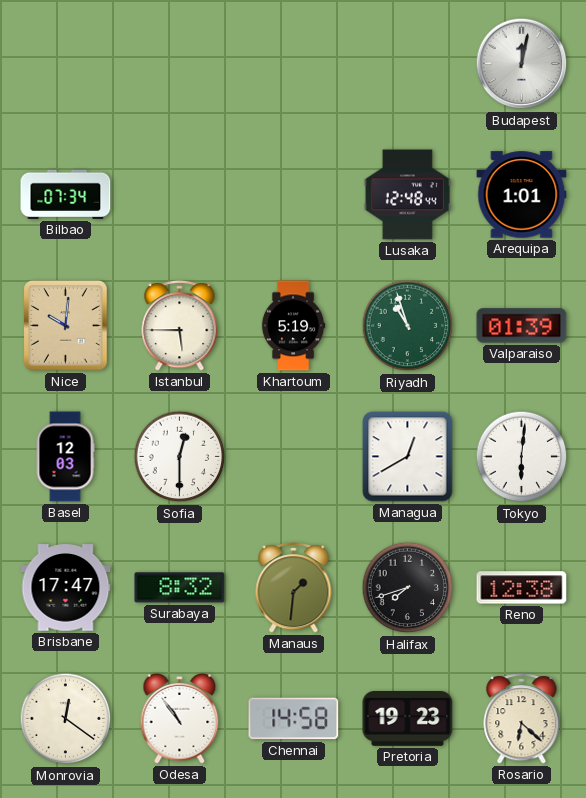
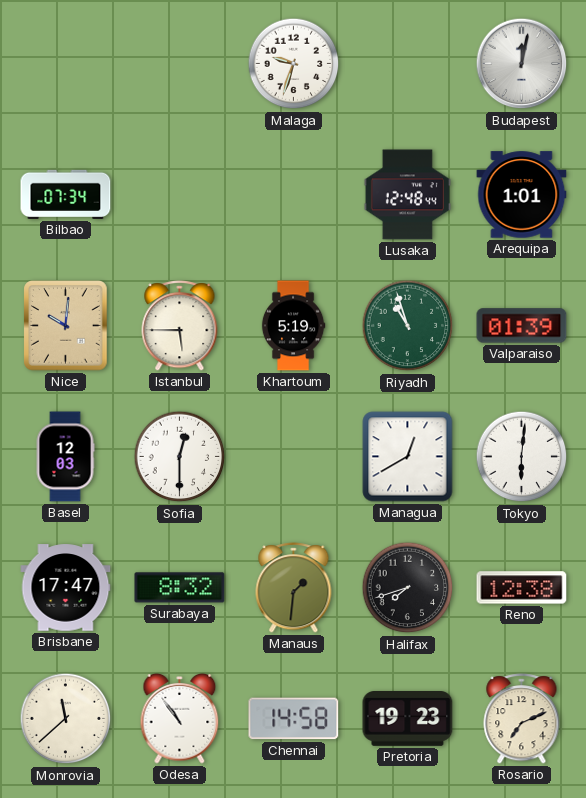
Malaga: none -> 9:33
Monrovia: 12:21 -> 11:38
Rosario: 6:22 -> 7:11
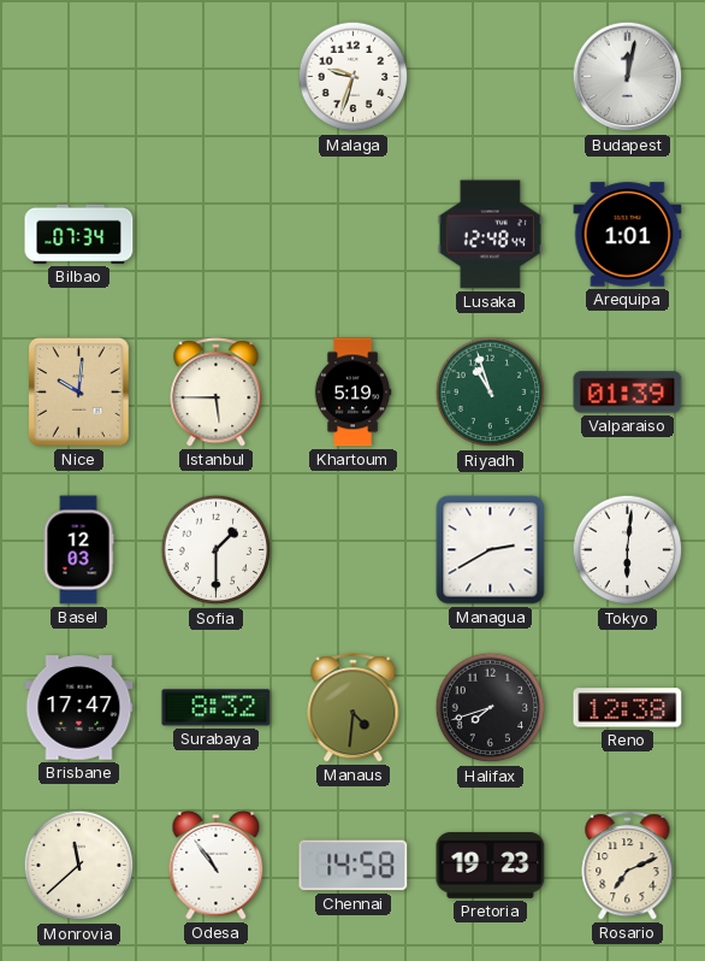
Sofia: 12:30 -> 1:30
Managua: 12:40 -> 2:40
Manaus: 1:31 -> 4:31
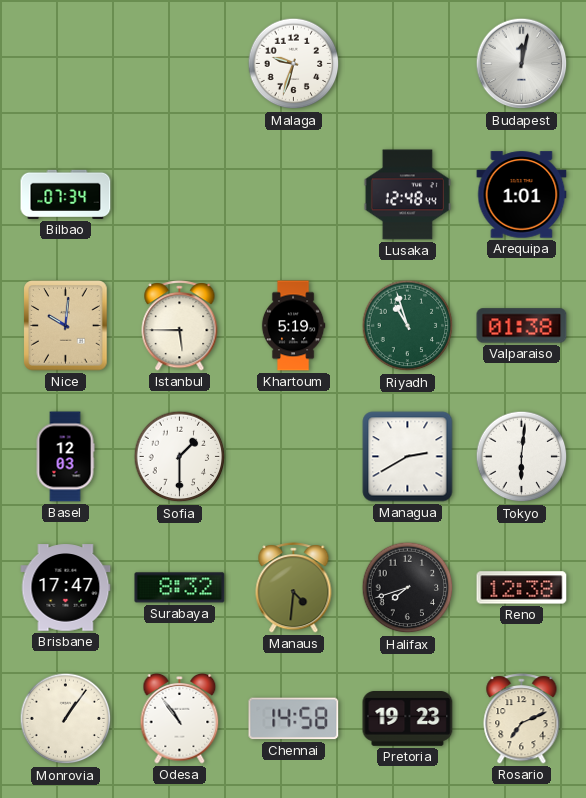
Valparaiso: 01:39 -> 01:38
Monrovia: 11:38 -> 1:06
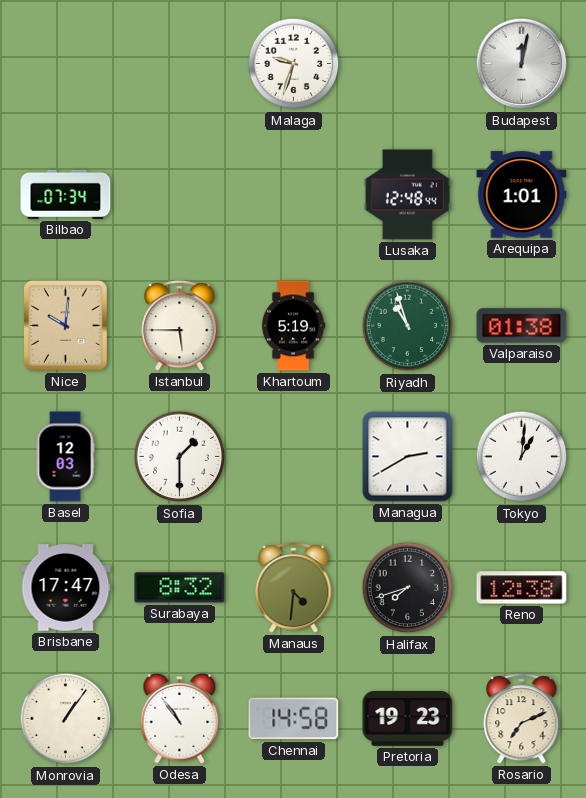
Tokyo: 6:01 -> 1:01
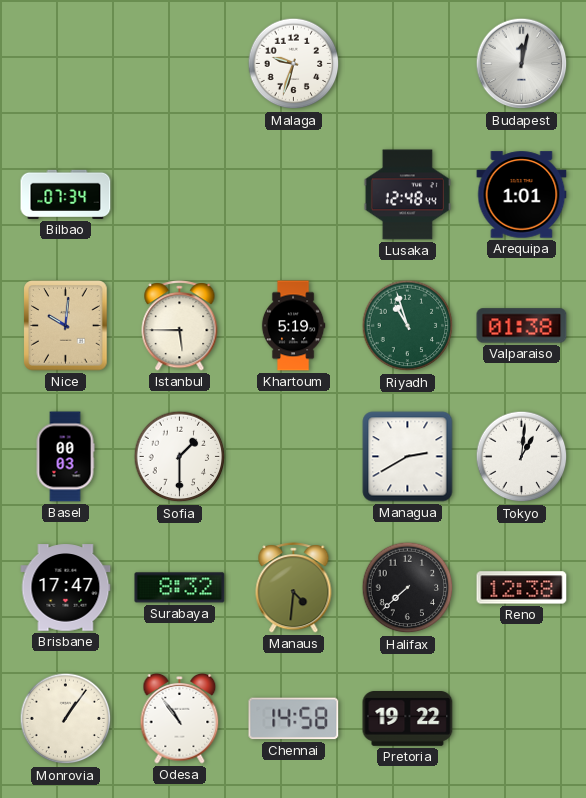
Basel: 12:03 -> 00:03
Halifax: 7:42 -> 7:38
Pretoria: 19:23 -> 19:22
Rosario: 7:11 -> none
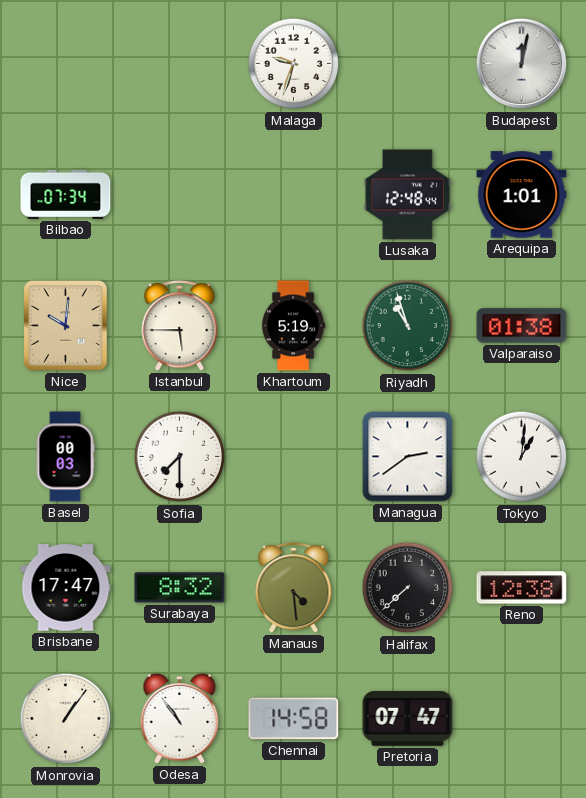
Sofia: 1:30 -> 7:30
Managua: 2:40 -> 2:39
Manaus: 4:31 -> 4:29
Pretoria: 19:22 -> 07:47
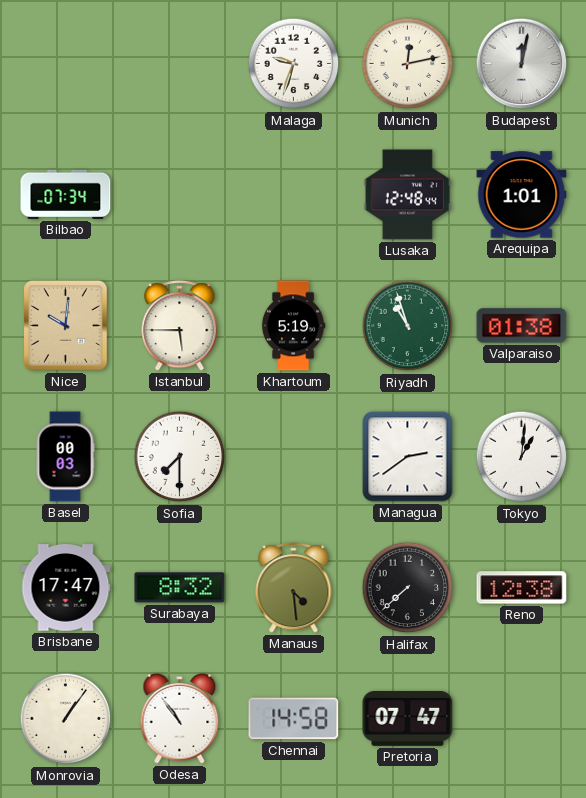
Munich: none -> 12:13
